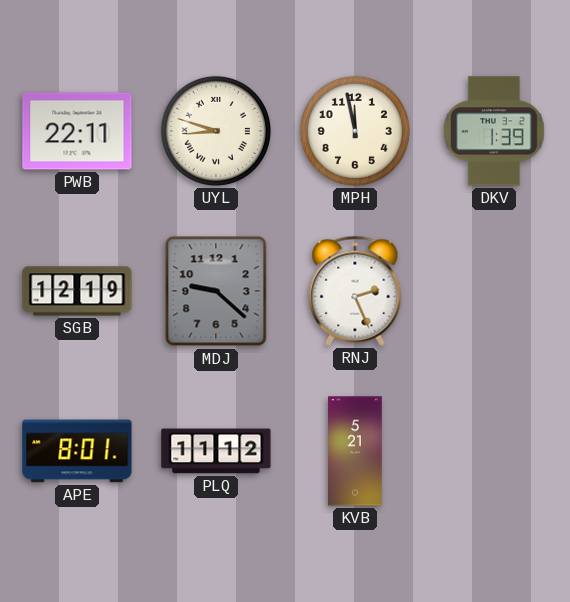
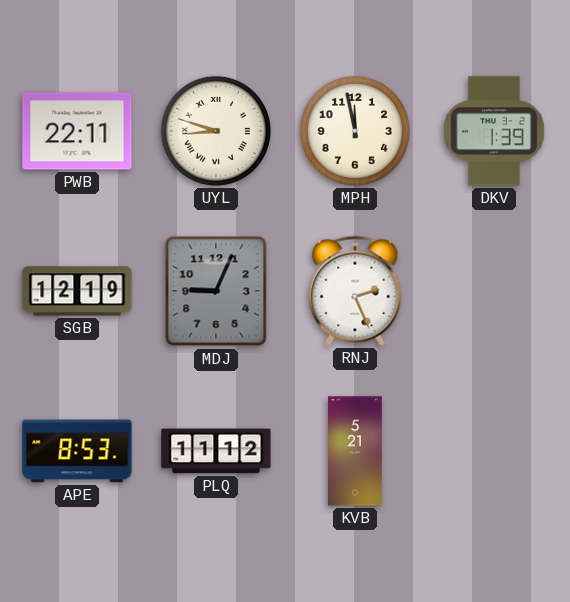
MDJ: 9:22 -> 9:04
APE: 8:01 -> 8:53
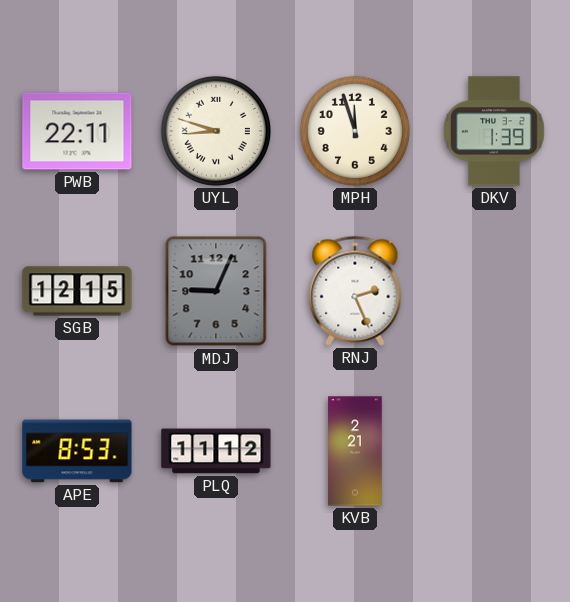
MPH: 11:58 -> 11:57
SGB: 12:19 -> 12:15
KVB: 5:21 -> 2:21
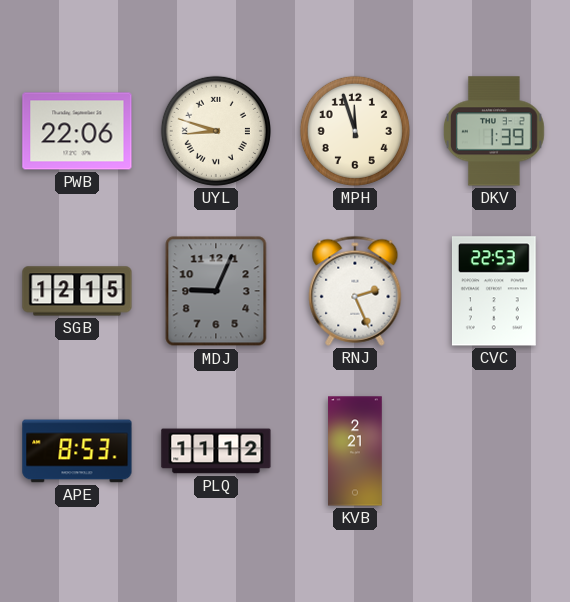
PWB: 22:11 -> 22:06
CVC: none -> 22:53
